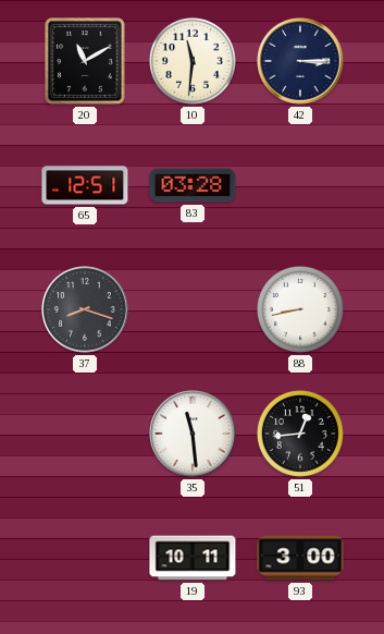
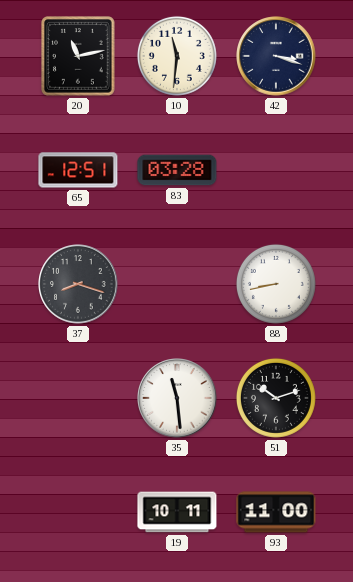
20: 11:10 -> 11:13
42: 3:15 -> 3:18
51: 12:44 -> 10:12
93: 3:00 -> 11:00
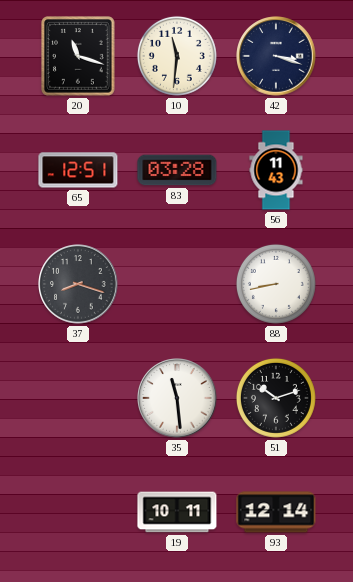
20: 11:13 -> 11:18
56: none -> 11:43
93: 11:00 -> 12:14
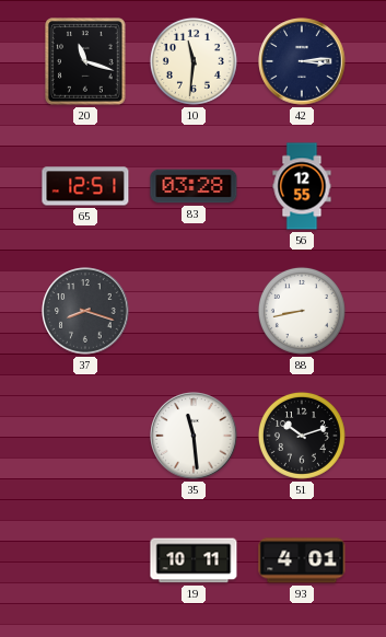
42: 3:18 -> 3:14
56: 11:43 -> 12:55
93: 12:14 -> 4:01
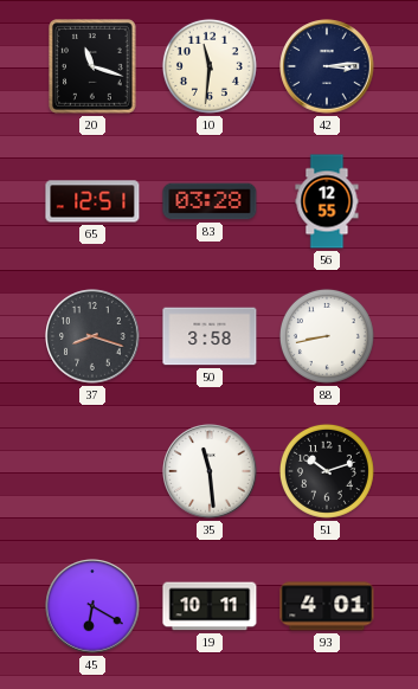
50: none -> 3:58
45: none -> 6:20
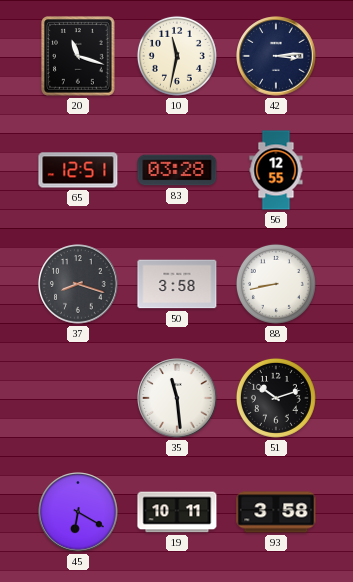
10: 11:31 -> 11:32
93: 4:01 -> 3:58
